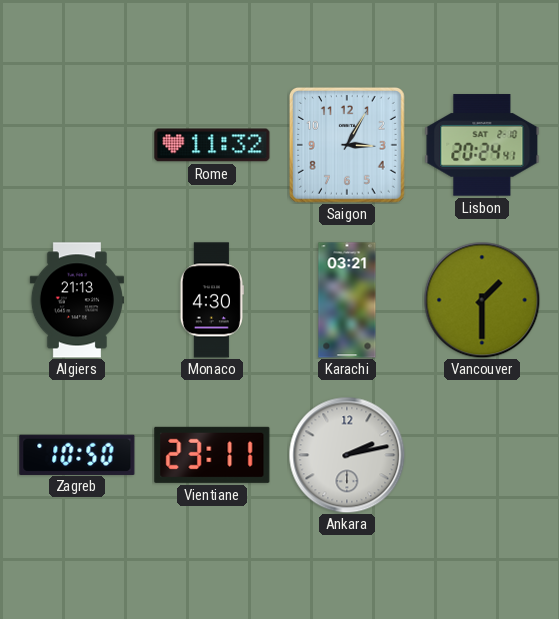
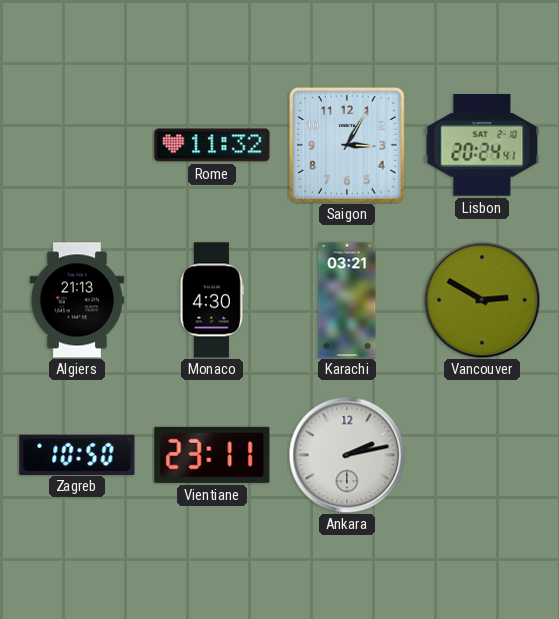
Vancouver: 1:30 -> 2:50
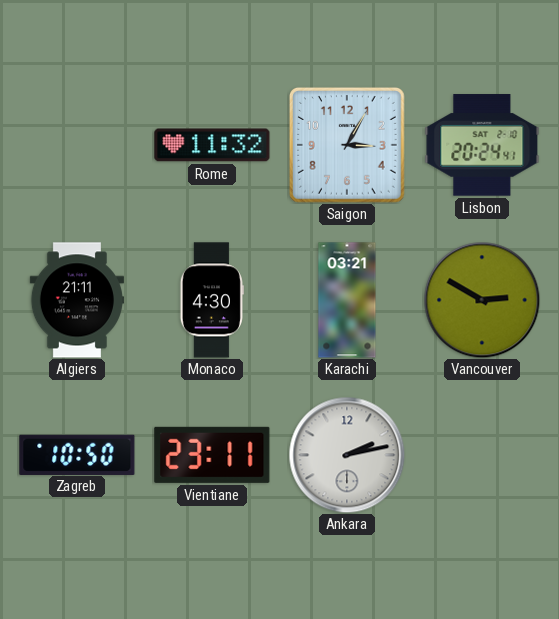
Algiers: 21:13 -> 21:11
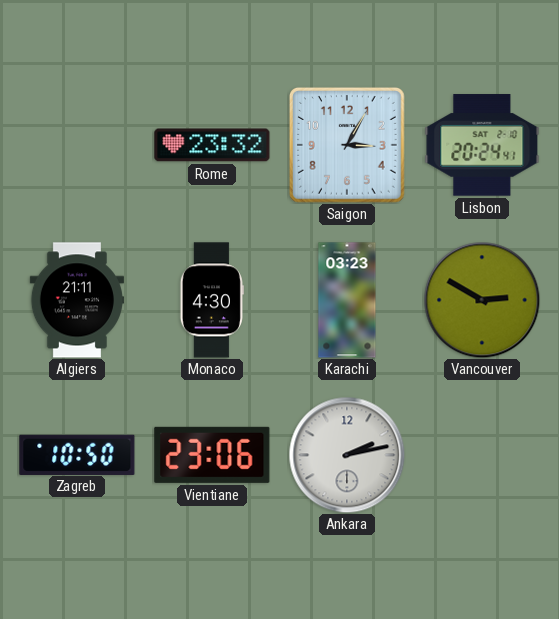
Rome: 11:32 -> 23:32
Karachi: 03:21 -> 03:23
Vientiane: 23:11 -> 23:06
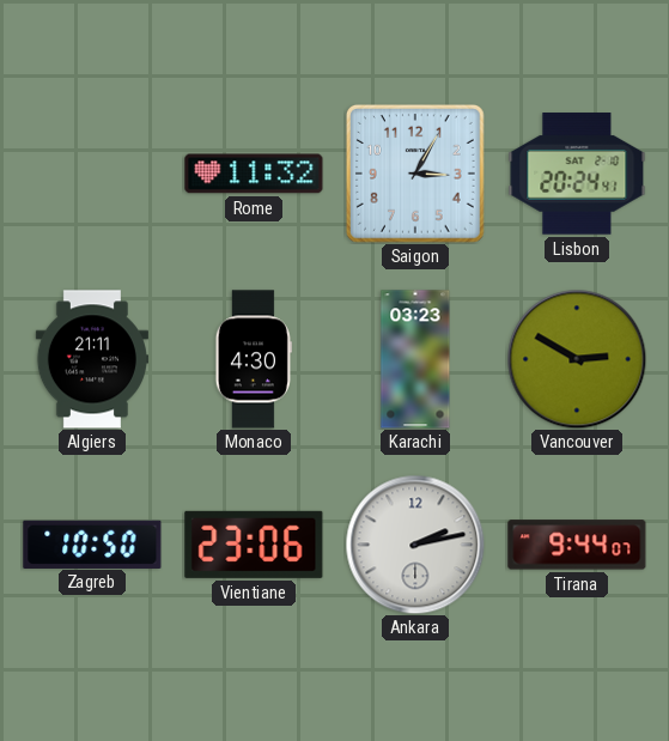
Rome: 23:32 -> 11:32
Tirana: none -> 9:44
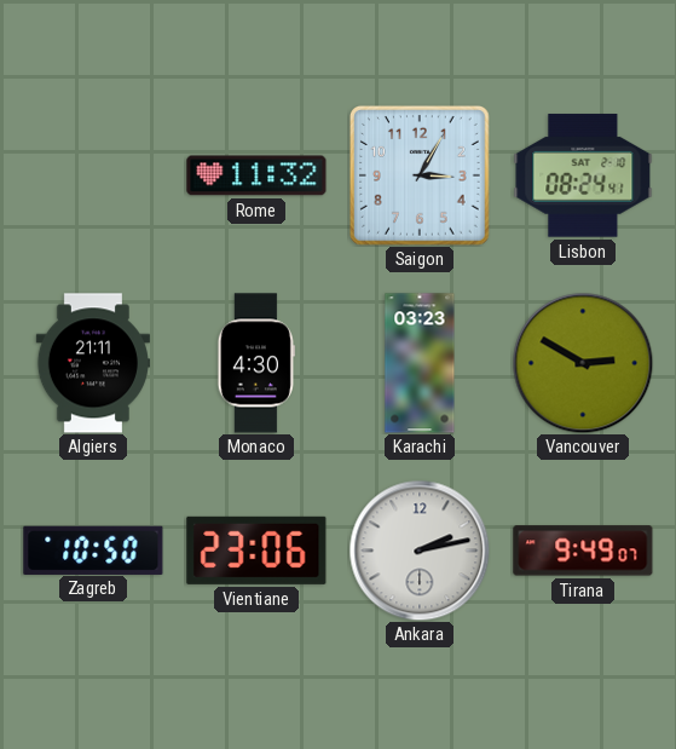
Lisbon: 20:24 -> 08:24
Tirana: 9:44 -> 9:49
